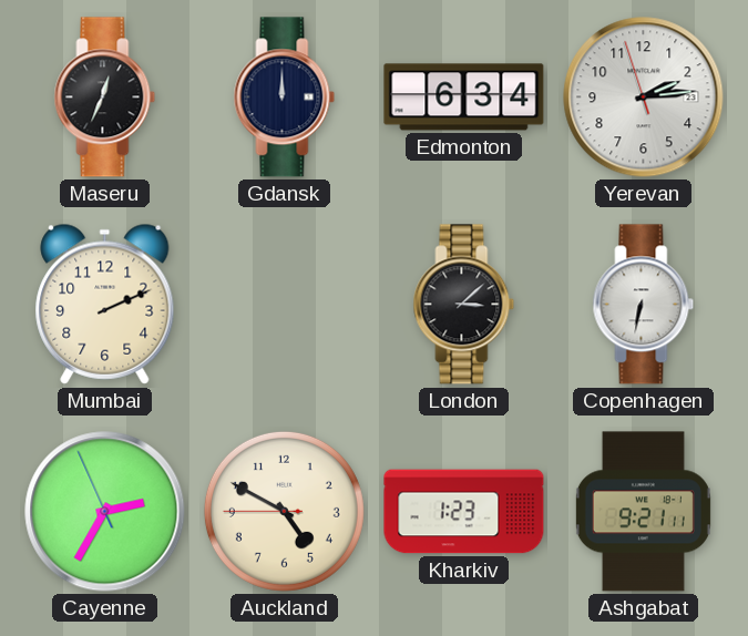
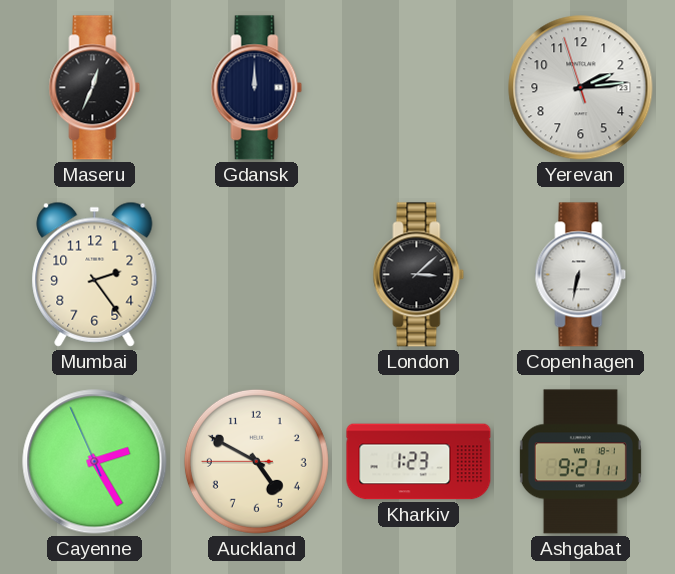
Edmonton: 6:34 -> none
Mumbai: 2:11 -> 2:24
Cayenne: 2:34 -> 2:24
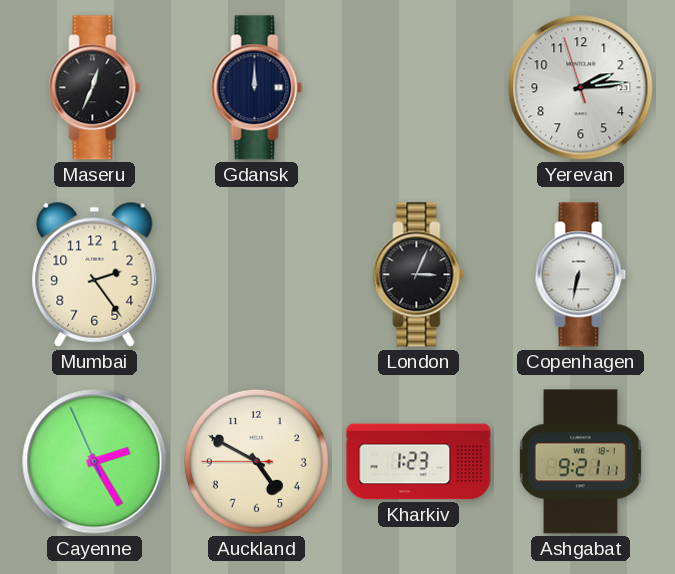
London: 3:08 -> 3:04
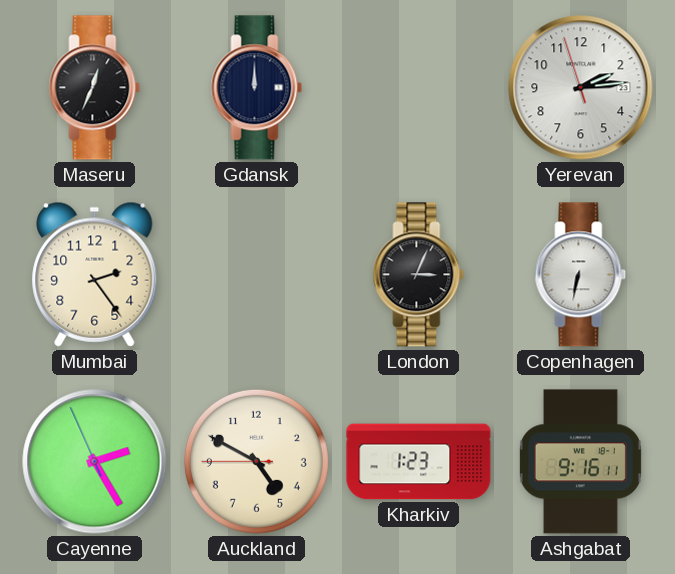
Ashgabat: 9:21 -> 9:16
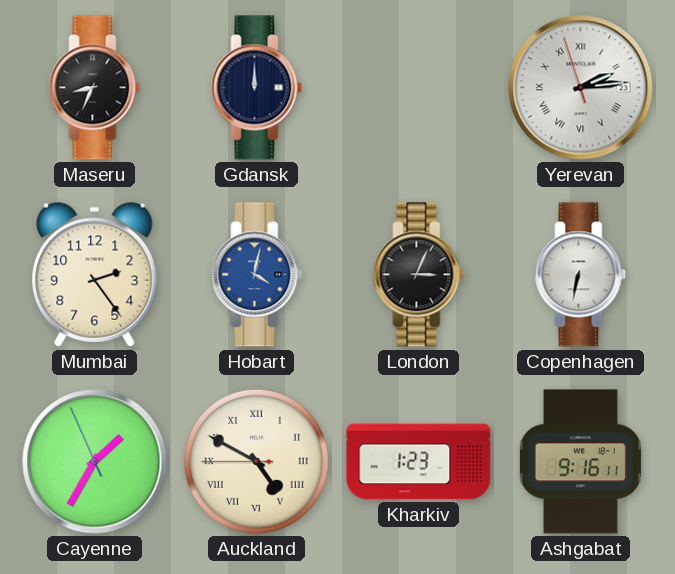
Maseru: 12:34 -> 8:34
Yerevan numerals: Arabic -> Roman
Hobart: none -> 4:02
Cayenne: 2:24 -> 1:34
Auckland numerals: Arabic -> Roman
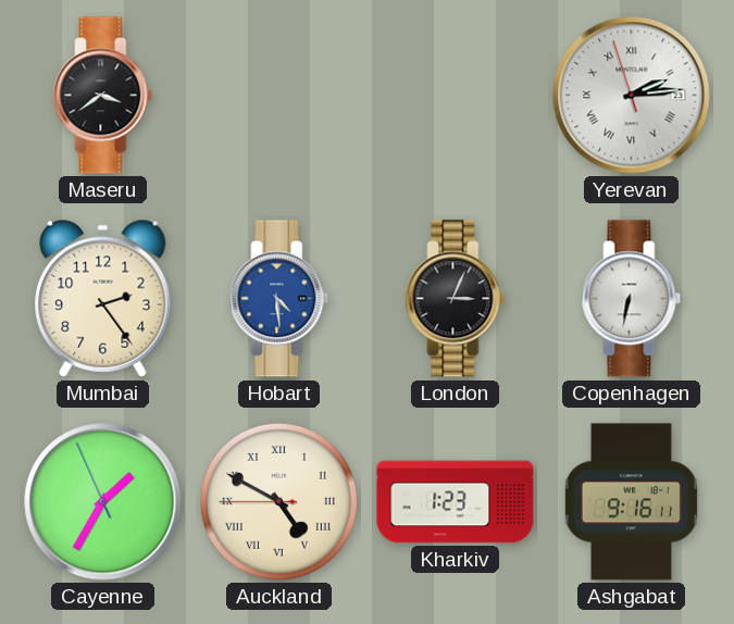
Maseru: 8:34 -> 3:39
Gdansk: 12:00 -> none
Hobart: 4:02 -> 4:29
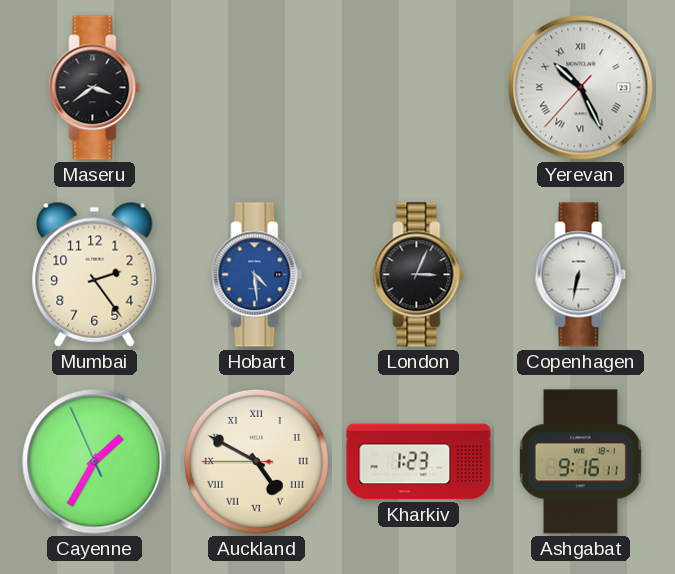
Yerevan: 2:13 -> 10:25
